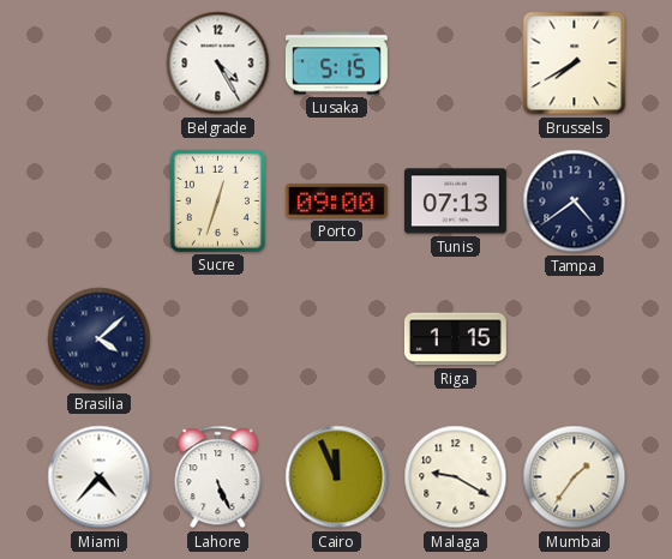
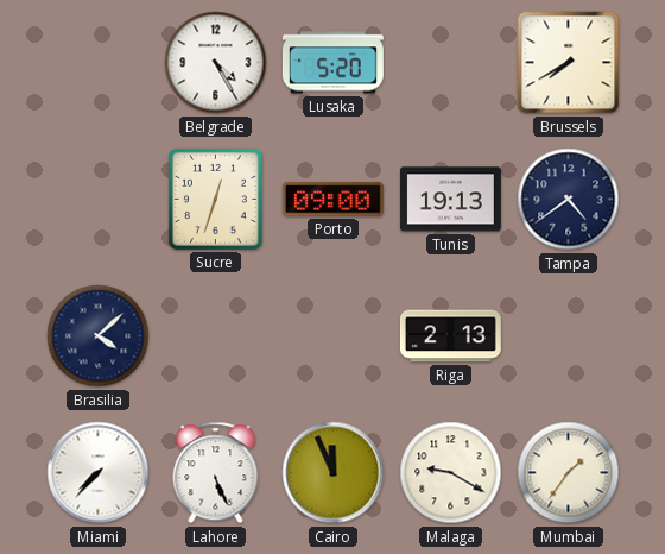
Lusaka: 5:15 -> 5:20
Tunis: 07:13 -> 19:13
Riga: 1:15 -> 2:13
Miami: 4:37 -> 7:37
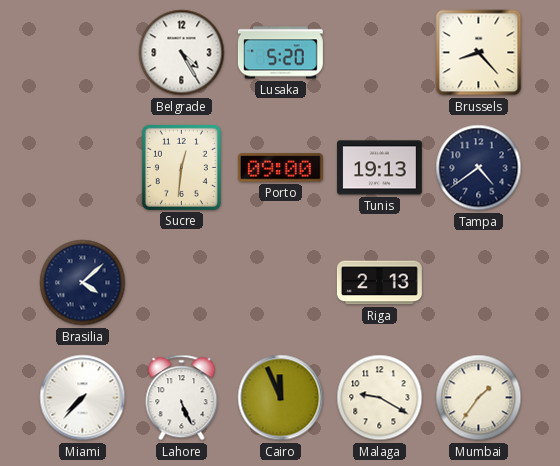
Brussels: 7:40 -> 8:23
Sucre: 12:33 -> 12:31
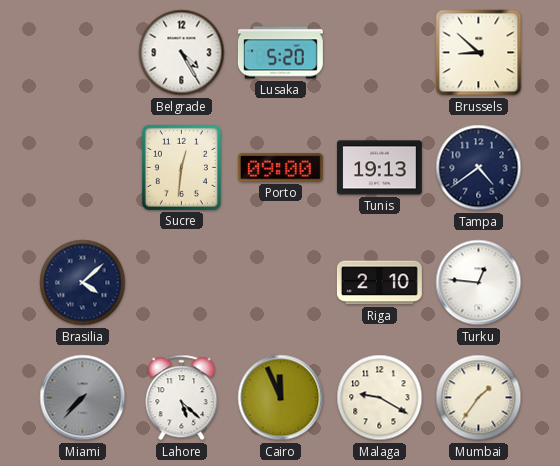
Brussels: 8:23 -> 8:52
Riga: 2:13 -> 2:10
Turku: none -> 12:46
Miami dial: white -> grey
Lahore: 5:26 -> 5:22
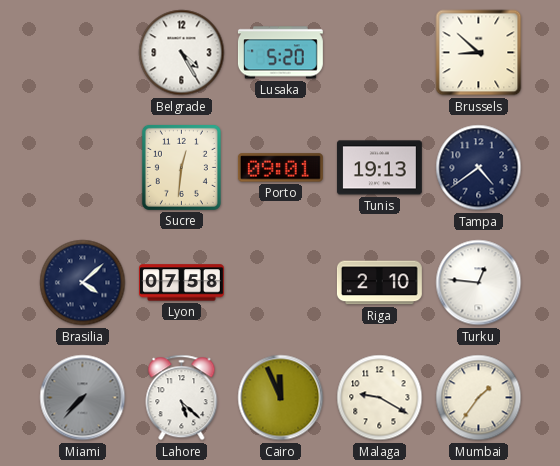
Porto: 09:00 -> 09:01
Lyon: none -> 07:58
